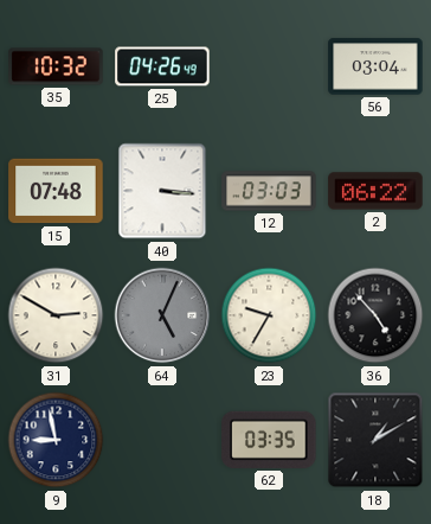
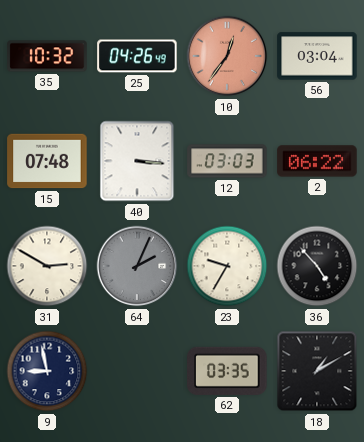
10: none -> 12:36
64: 5:04 -> 2:04
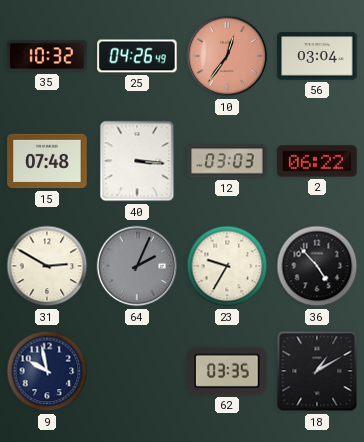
9: 8:58 -> 9:58
